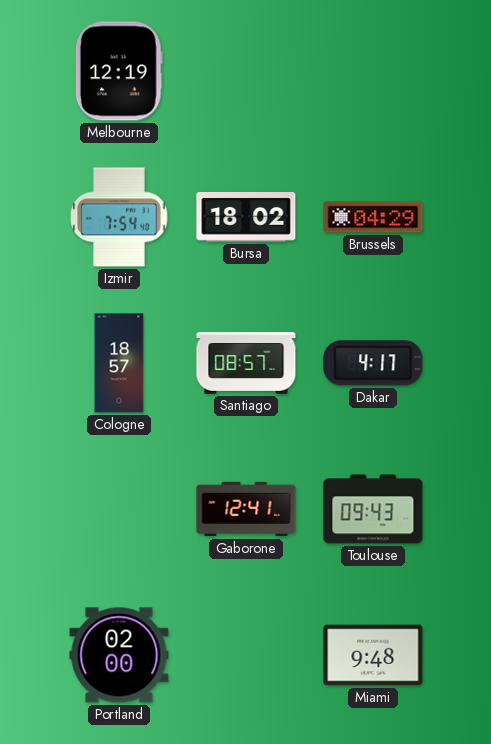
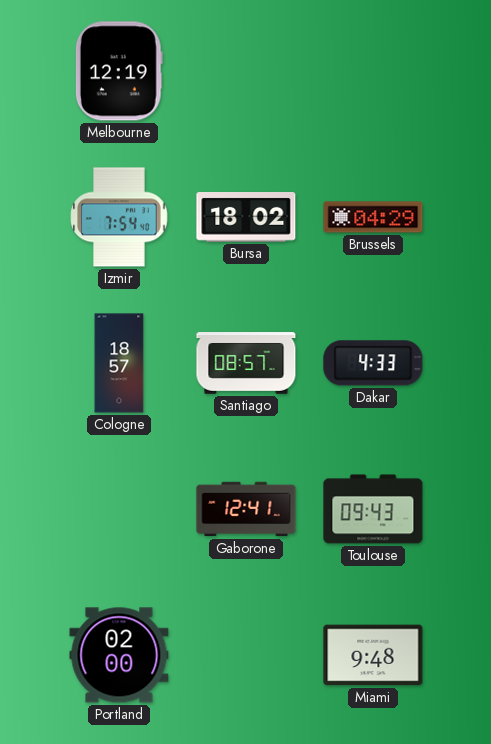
Dakar: 4:17 -> 4:33
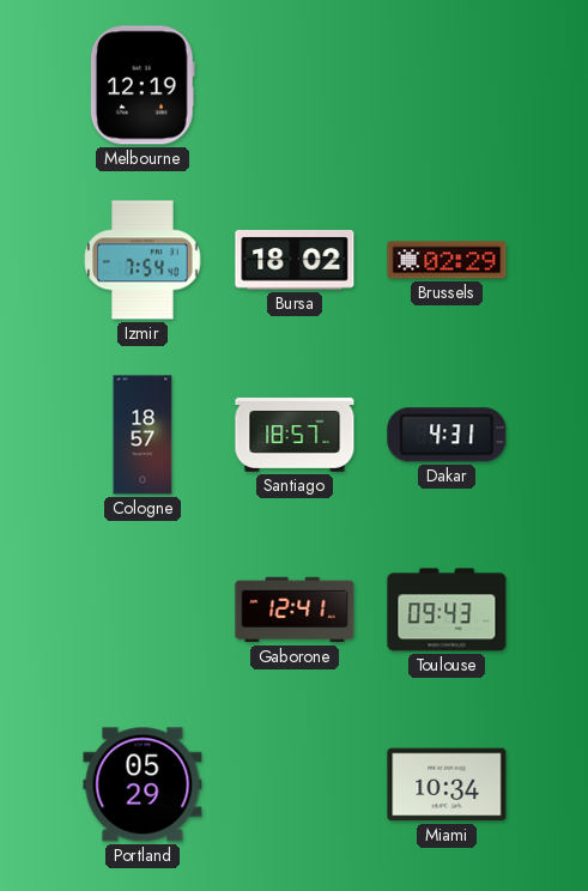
Brussels: 04:29 -> 02:29
Santiago: 08:57 -> 18:57
Dakar: 4:33 -> 4:31
Portland: 02:00 -> 05:29
Miami: 9:48 -> 10:34
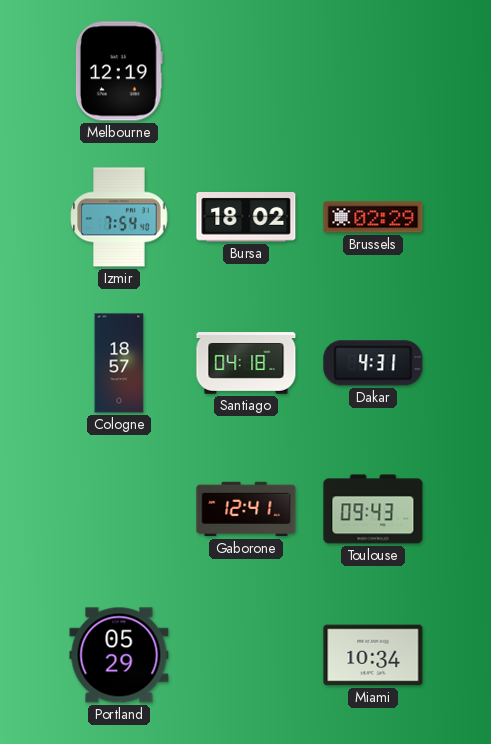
Santiago: 18:57 -> 04:18
